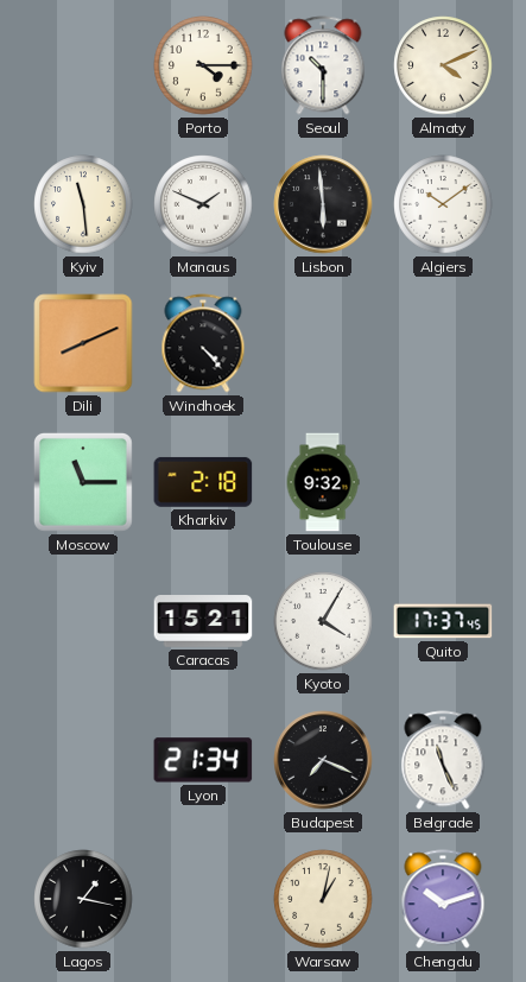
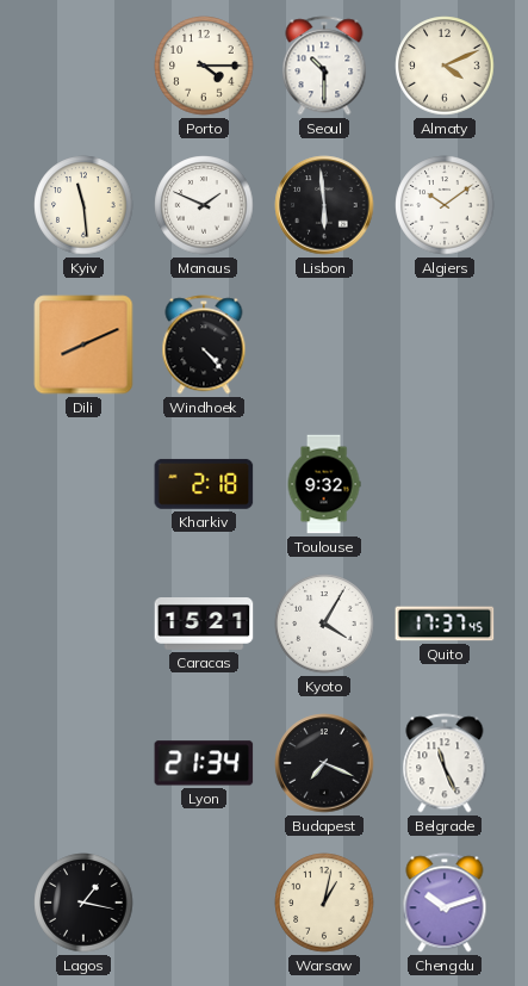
Moscow: 11:15 -> none
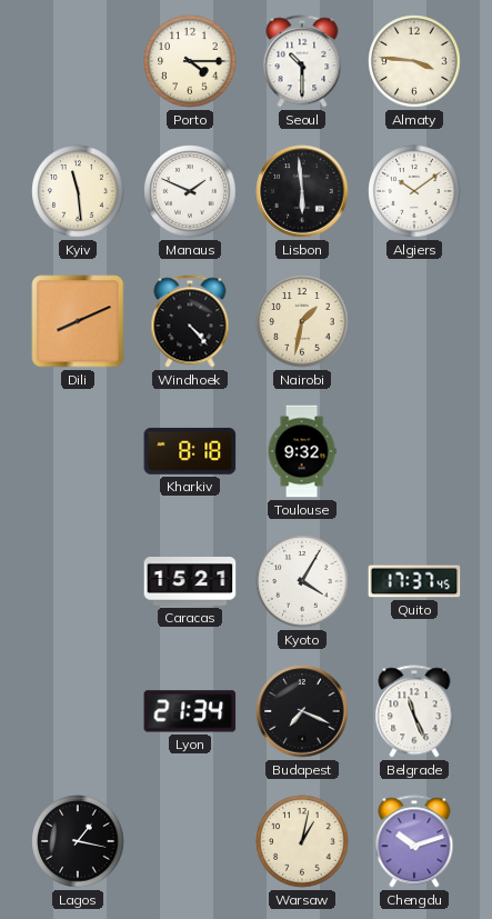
Almaty: 4:11 -> 3:46
Nairobi: none -> 1:32
Kharkiv: 2:18 -> 8:18
